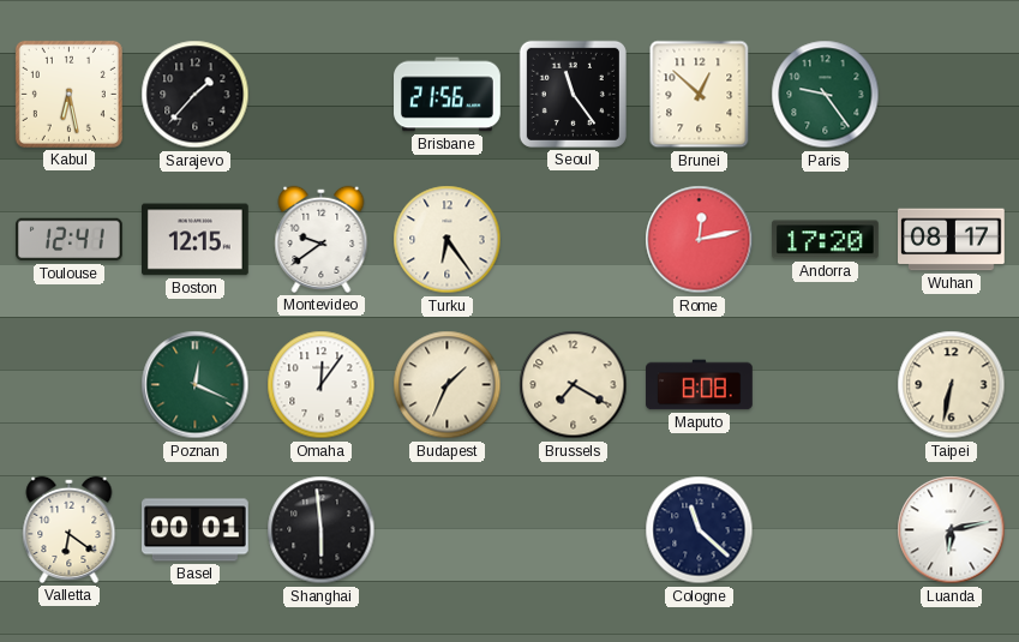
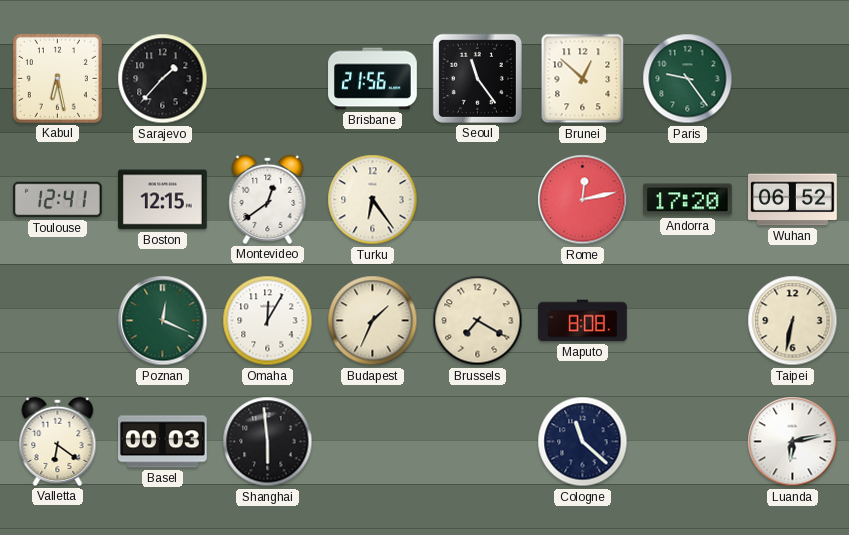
Montevideo: 9:39 -> 12:39
Wuhan: 08:17 -> 06:52
Omaha: 12:06 -> 12:05
Basel: 00:01 -> 00:03
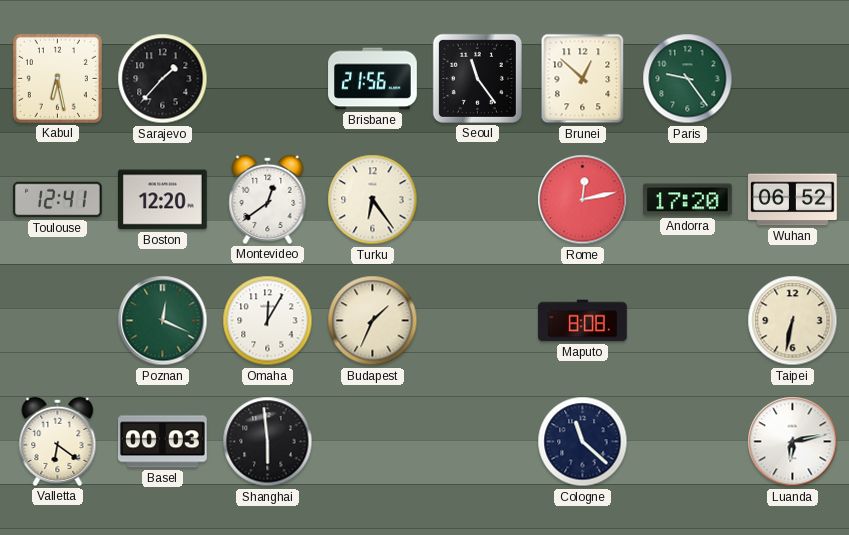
Boston: 12:15 -> 12:20
Brussels: 7:20 -> none
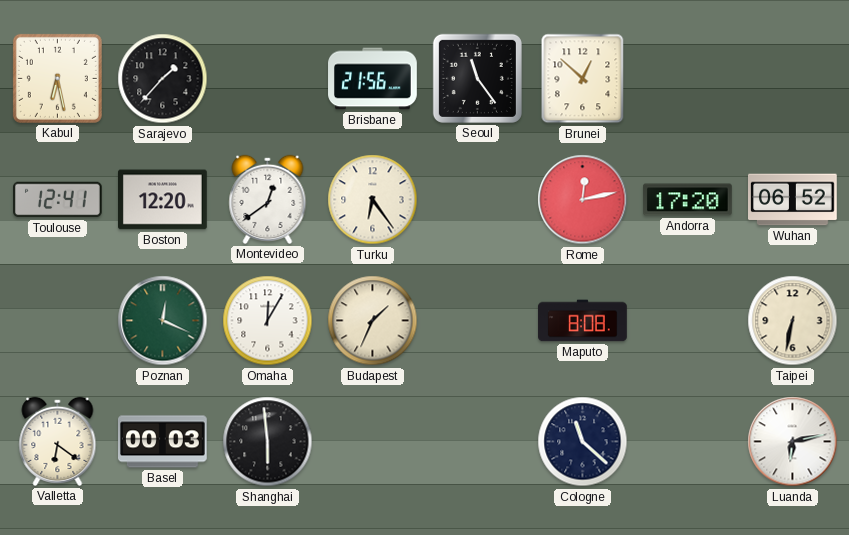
Paris: 9:24 -> none
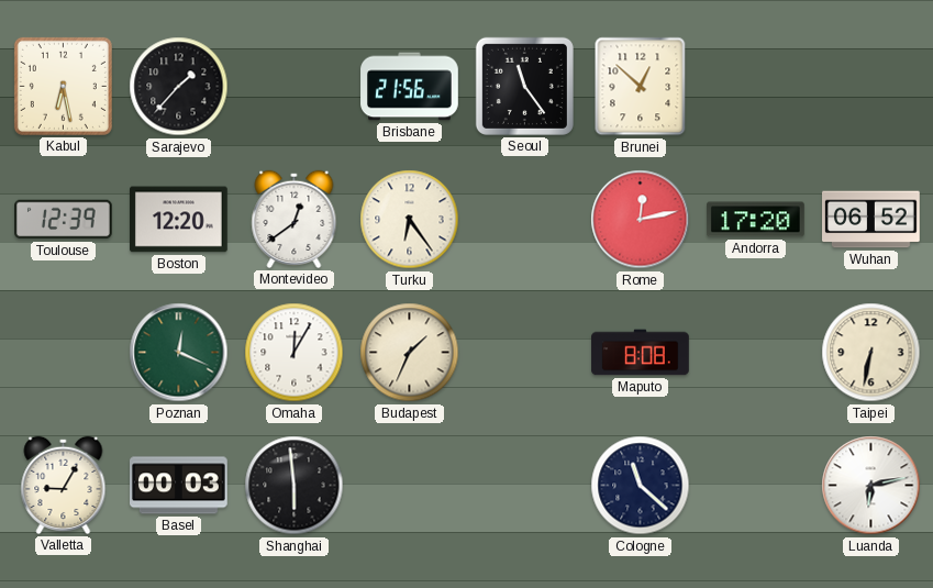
Toulouse: 12:41 -> 12:39
Valletta: 6:21 -> 9:05
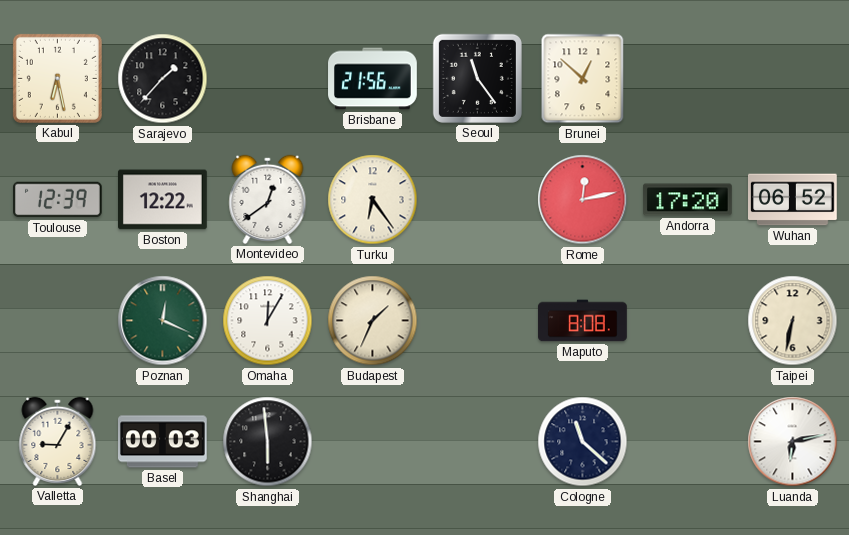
Boston: 12:20 -> 12:22
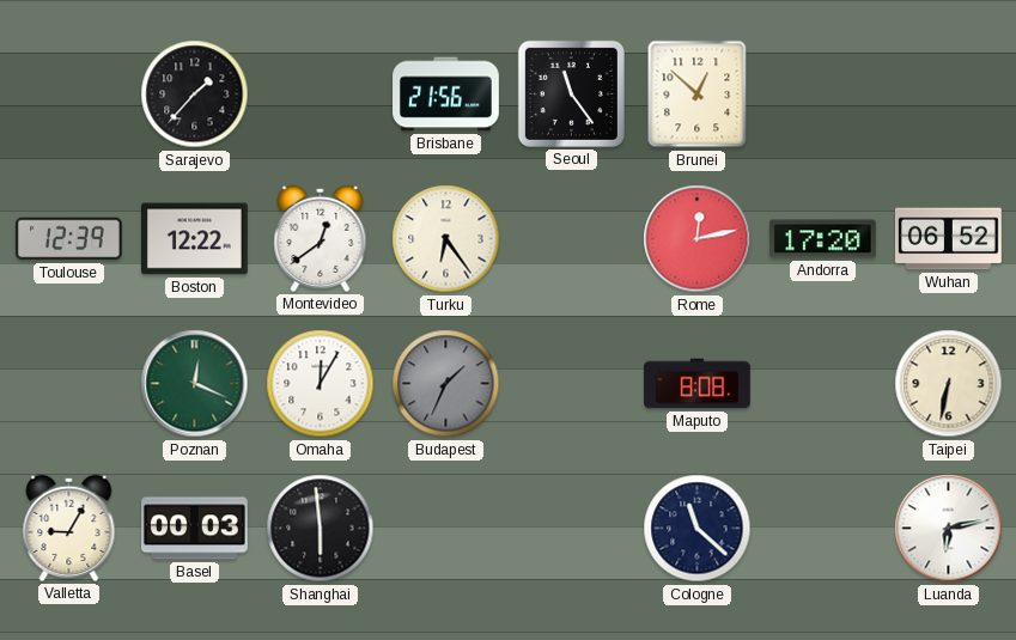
Kabul: 6:28 -> none
Budapest dial: cream -> grey
